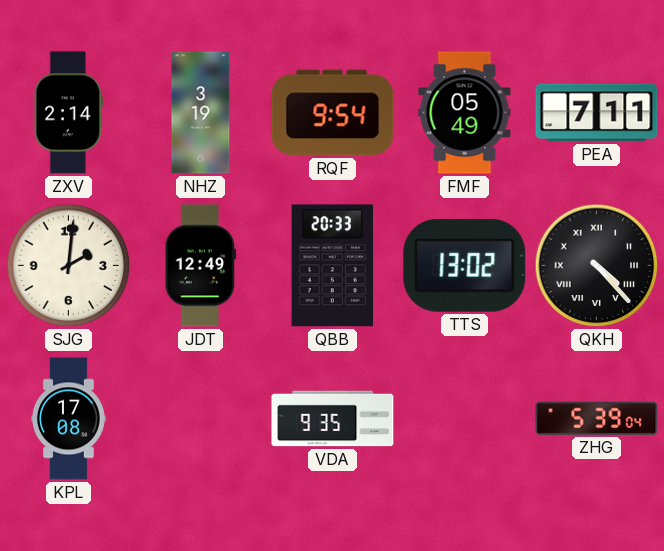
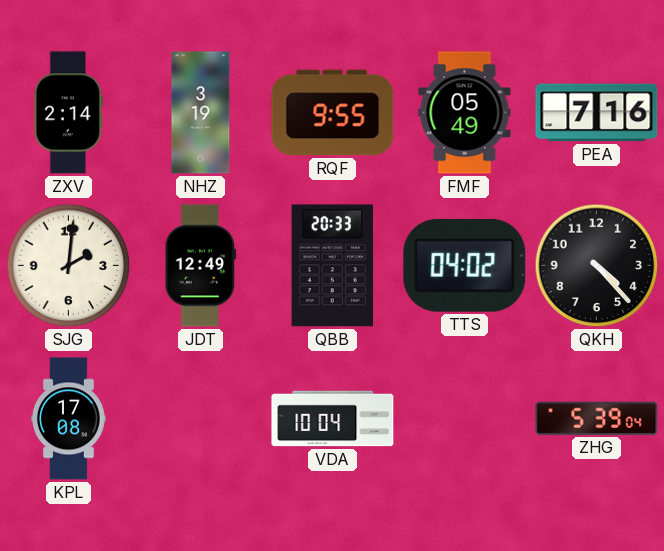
RQF: 9:54 -> 9:55
PEA: 7:11 -> 7:16
TTS: 13:02 -> 04:02
QKH numerals: Roman -> Arabic
VDA: 9:35 -> 10:04
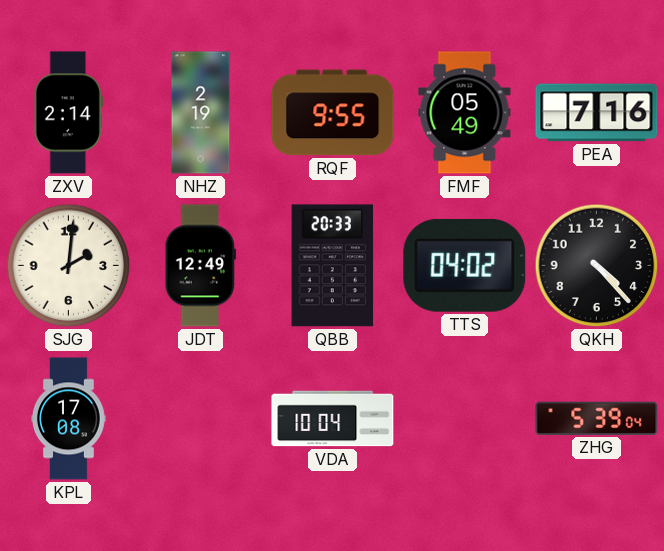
NHZ: 3:19 -> 2:19
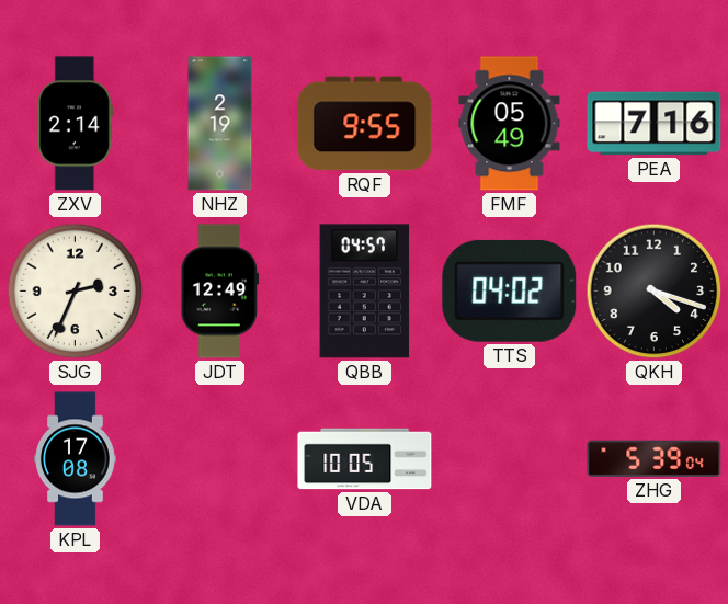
SJG: 2:01 -> 2:34
QBB: 20:33 -> 04:57
QKH: 4:23 -> 4:18
VDA: 10:04 -> 10:05
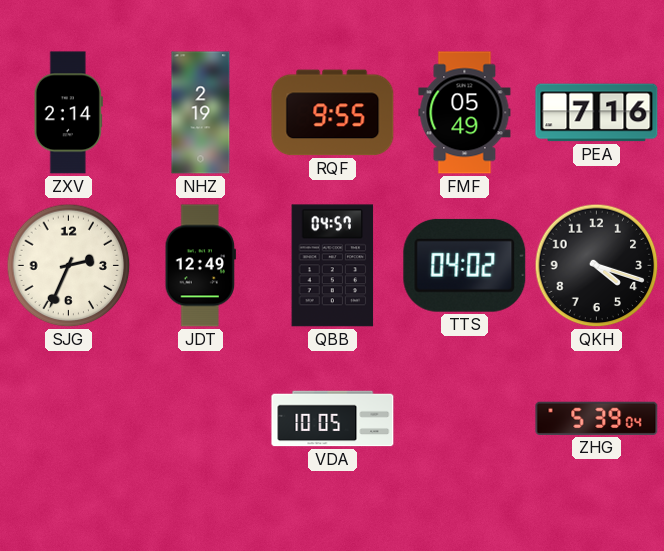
KPL: 17:08 -> none
